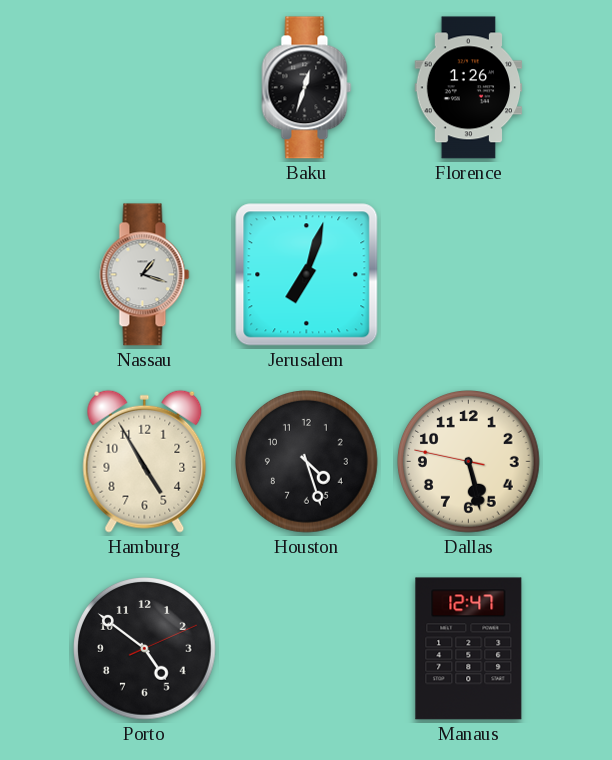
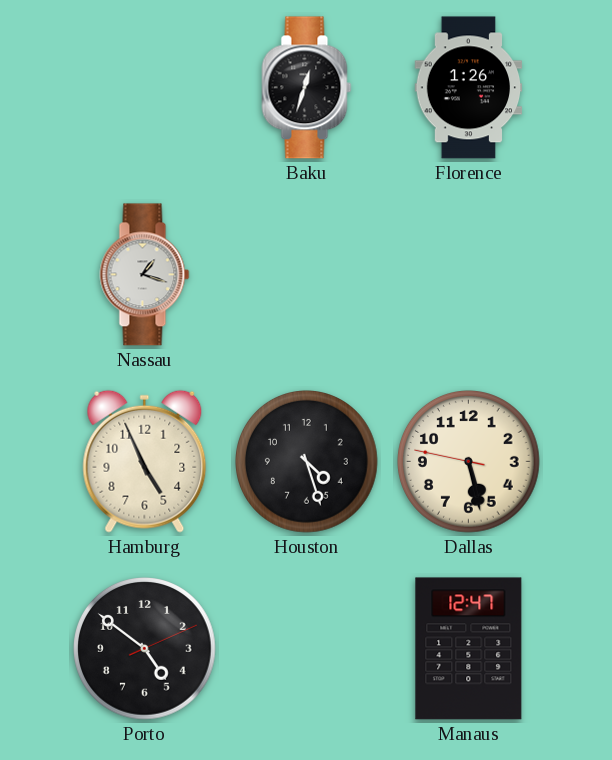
Jerusalem: 7:03 -> none
Hamburg: 4:55 -> 4:56
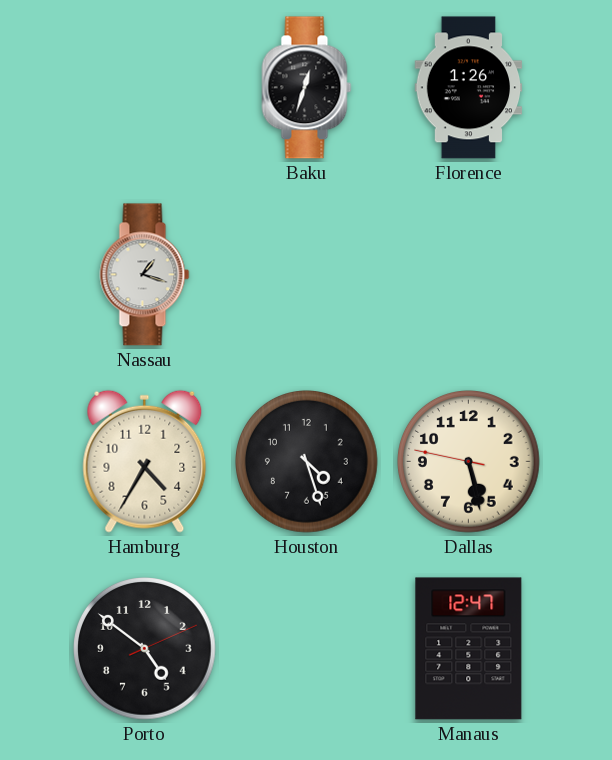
Hamburg: 4:56 -> 4:35
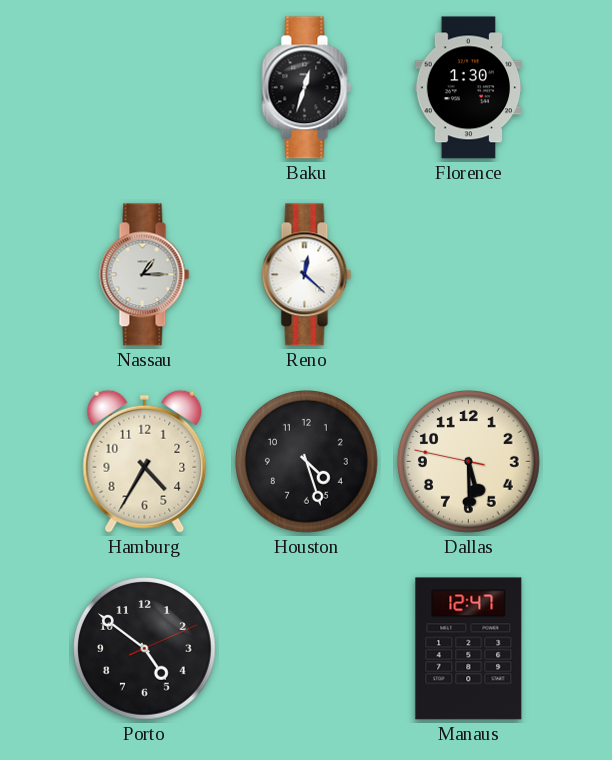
Florence: 1:26 -> 1:30
Nassau: 1:18 -> 1:15
Reno: none -> 12:22
Dallas: 5:27 -> 5:29
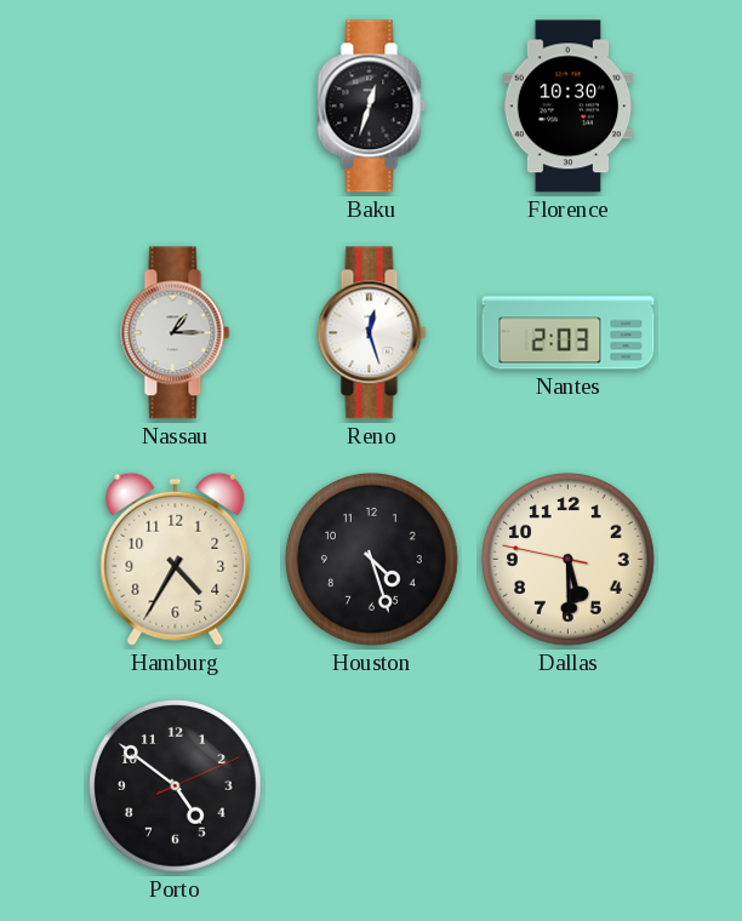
Florence: 1:30 -> 10:30
Reno: 12:22 -> 12:27
Nantes: none -> 2:03
Manaus: 12:47 -> none
